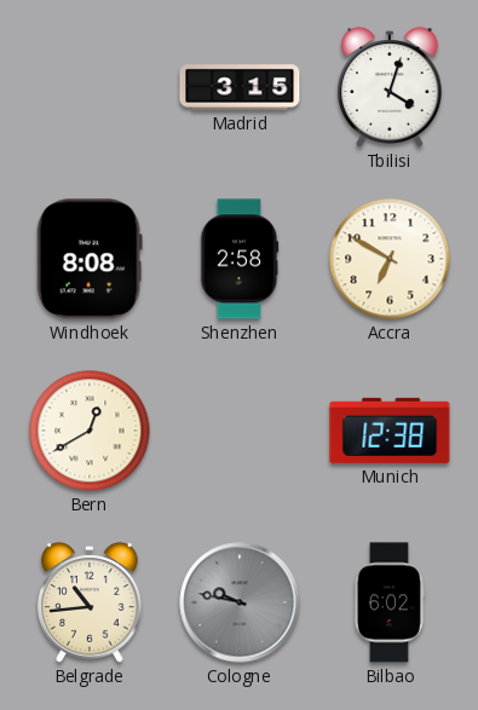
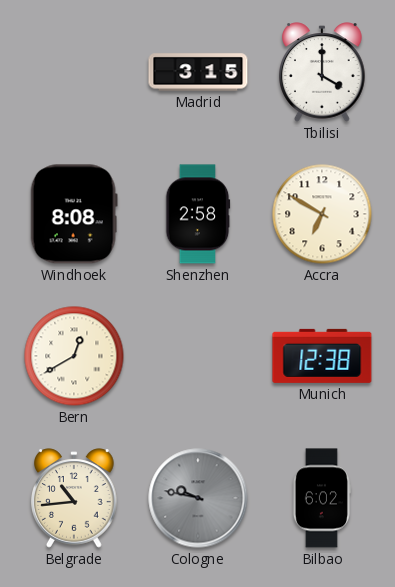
Tbilisi: 4:03 -> 4:00
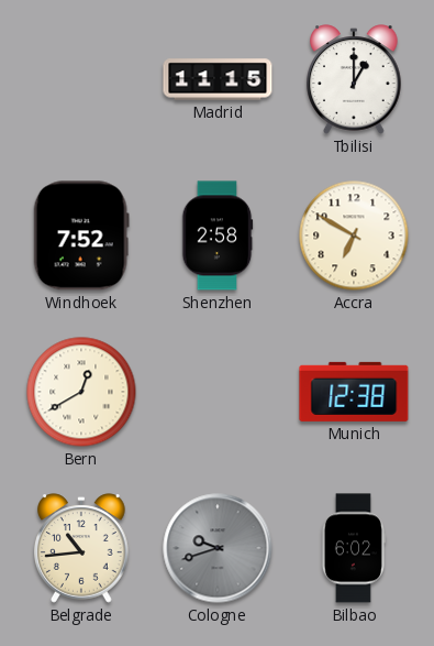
Madrid: 3:15 -> 11:15
Tbilisi: 4:00 -> 1:00
Windhoek: 8:08 -> 7:52
Cologne: 9:47 -> 9:42
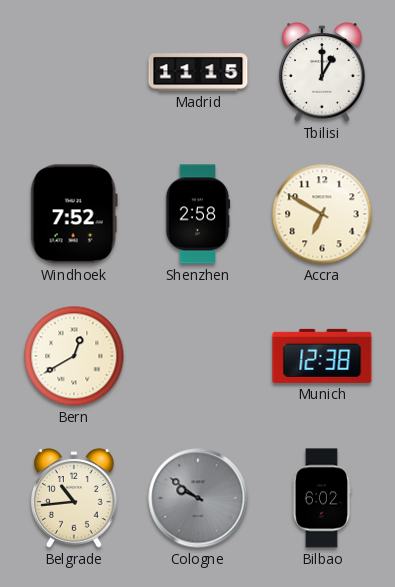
Cologne: 9:42 -> 9:51
